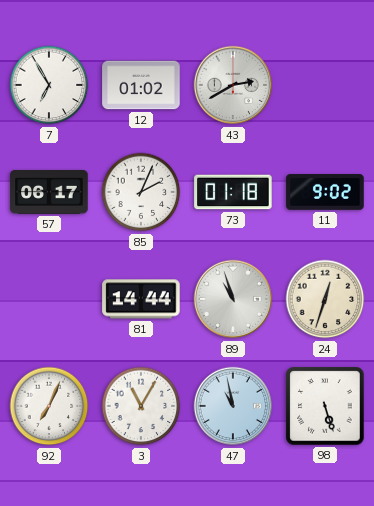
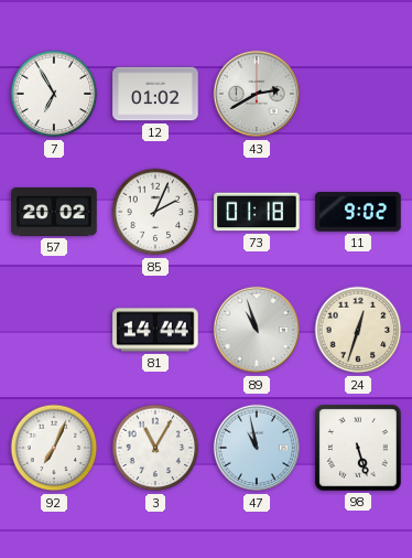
57: 06:17 -> 20:02
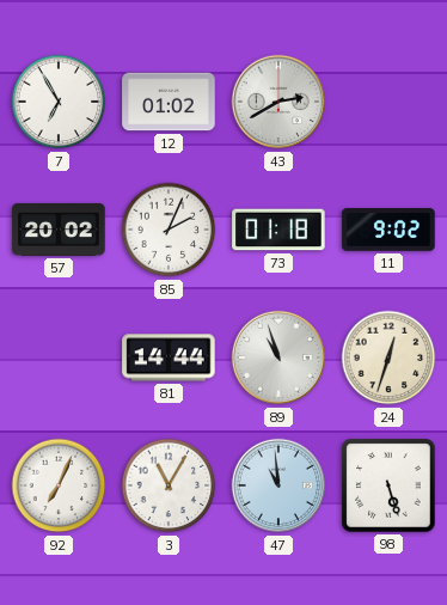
47: 10:58 -> 10:59
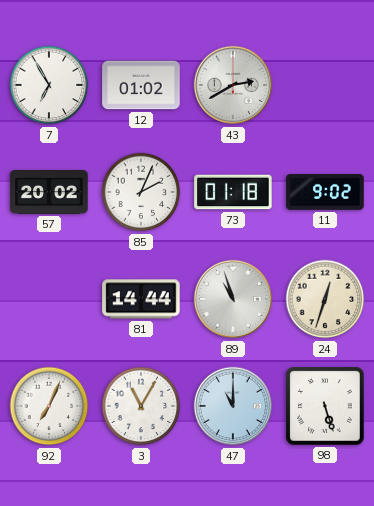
47: 10:59 -> 11:00
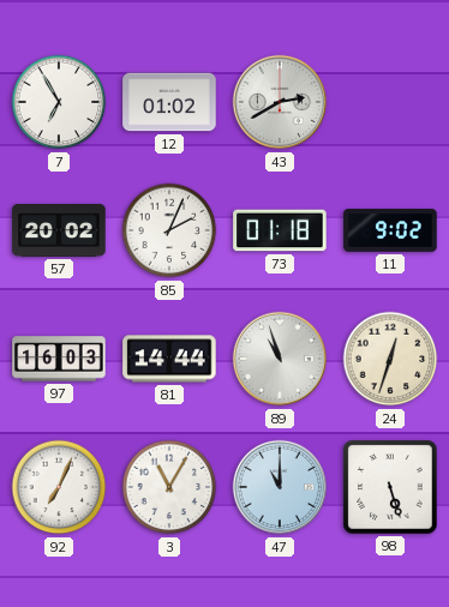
97: none -> 16:03
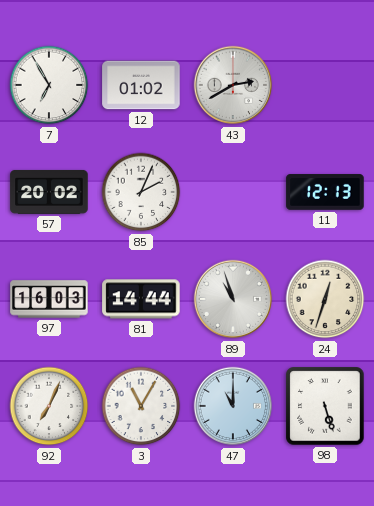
73: 01:18 -> none
11: 9:02 -> 12:13
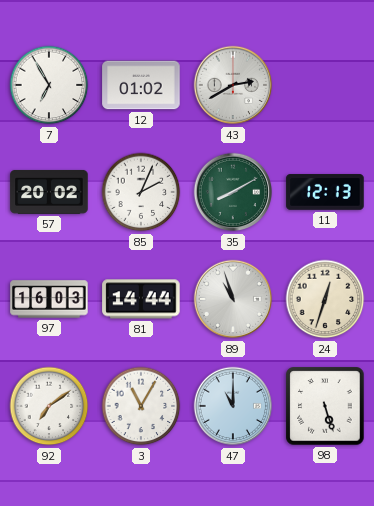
35: none -> 8:10
92: 7:04 -> 7:09
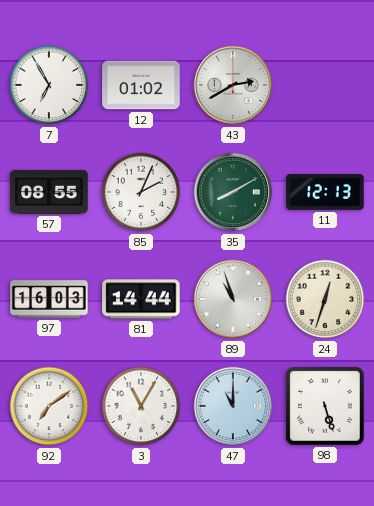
57: 20:02 -> 08:55
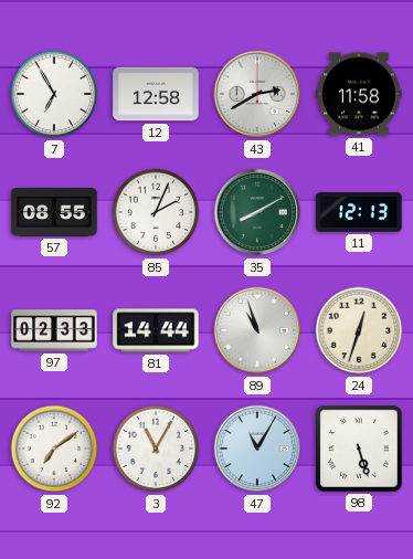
12: 01:02 -> 12:58
41: none -> 11:58
97: 16:03 -> 02:33
47: 11:00 -> 11:05
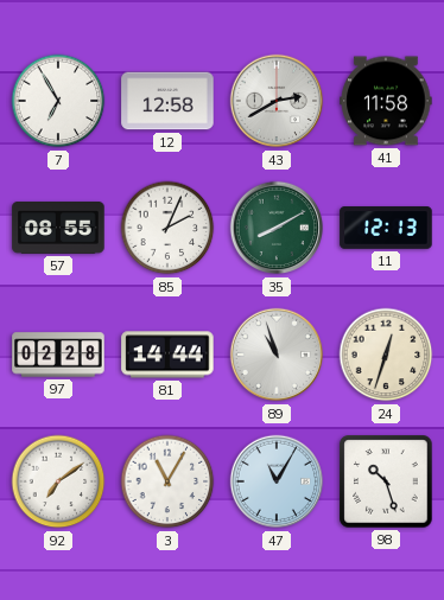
97: 02:33 -> 02:28
98: 5:27 -> 10:27
